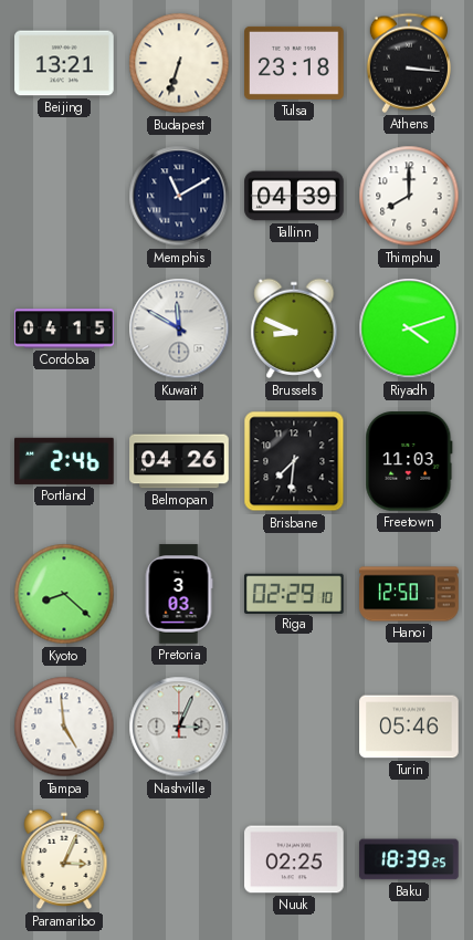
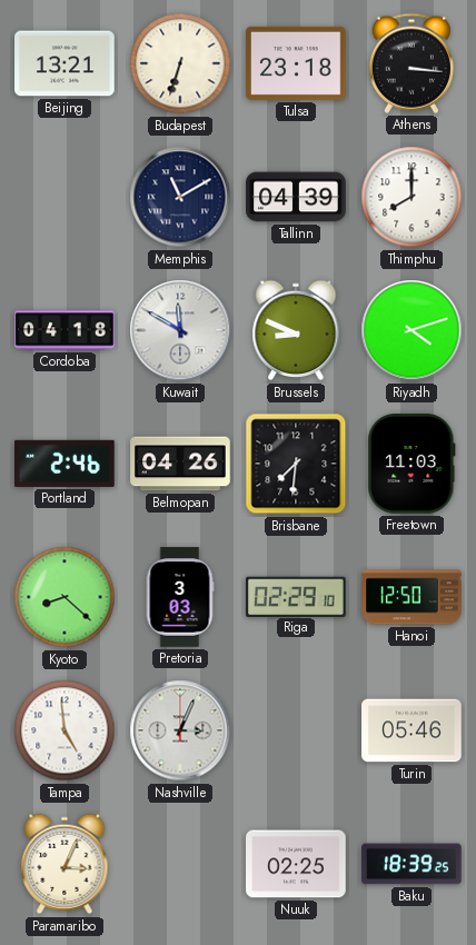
Cordoba: 04:15 -> 04:18
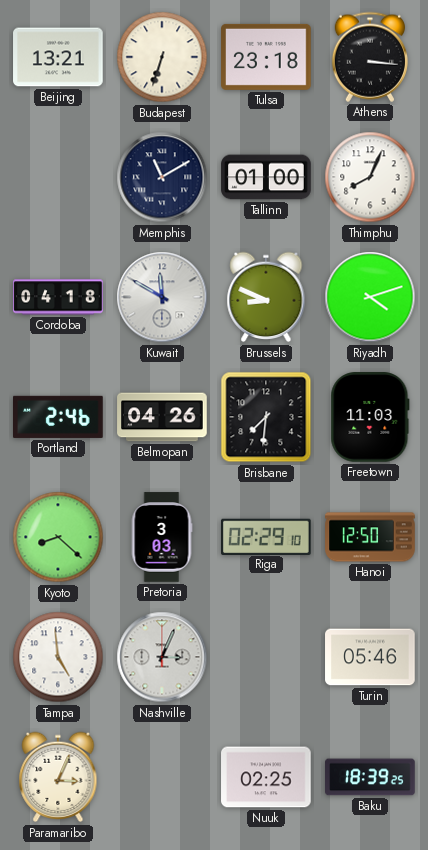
Tallinn: 04:39 -> 01:00
Thimphu: 8:00 -> 8:04
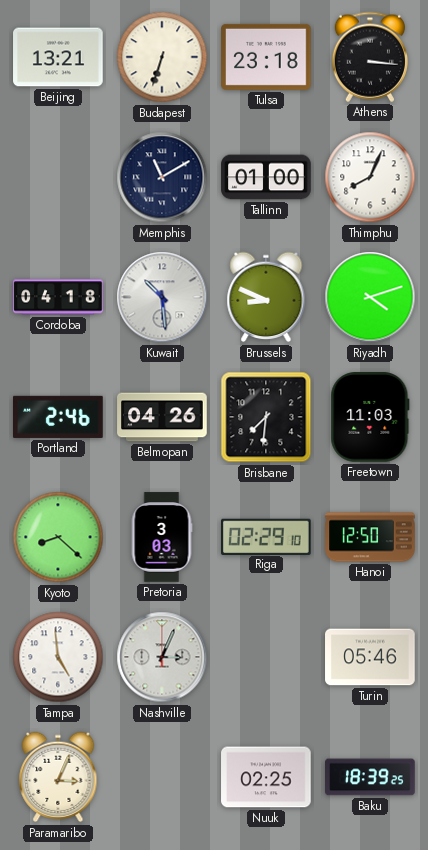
Kuwait: 11:50 -> 10:29
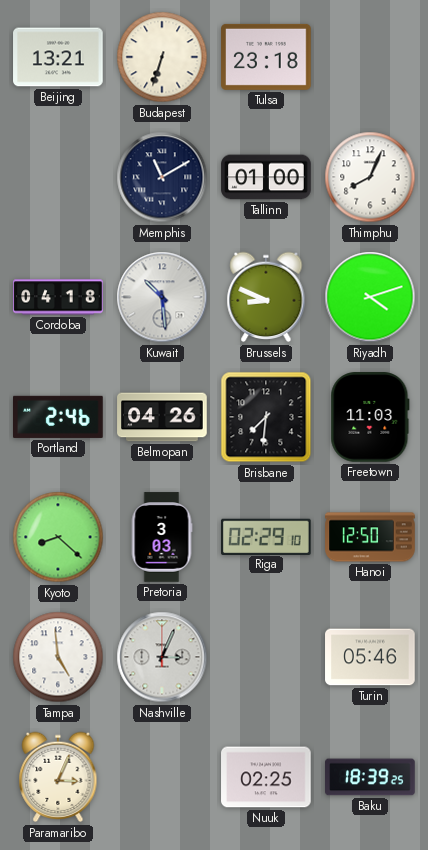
Athens: 3:16 -> none
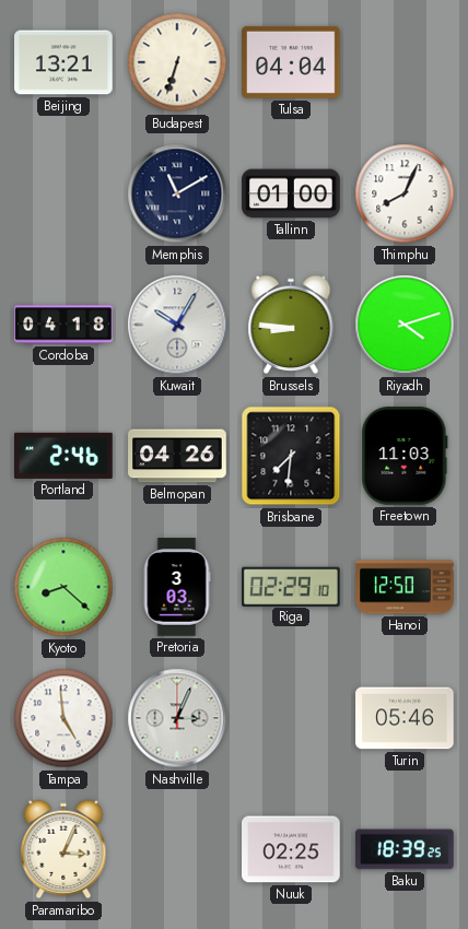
Tulsa: 23:18 -> 04:04
Kuwait: 10:29 -> 10:05
Brussels: 8:49 -> 8:46
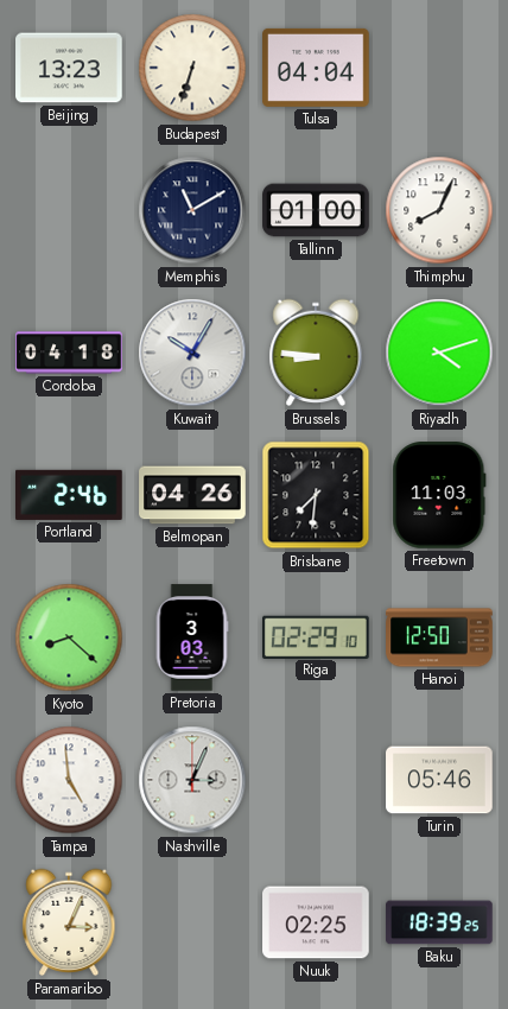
Beijing: 13:21 -> 13:23
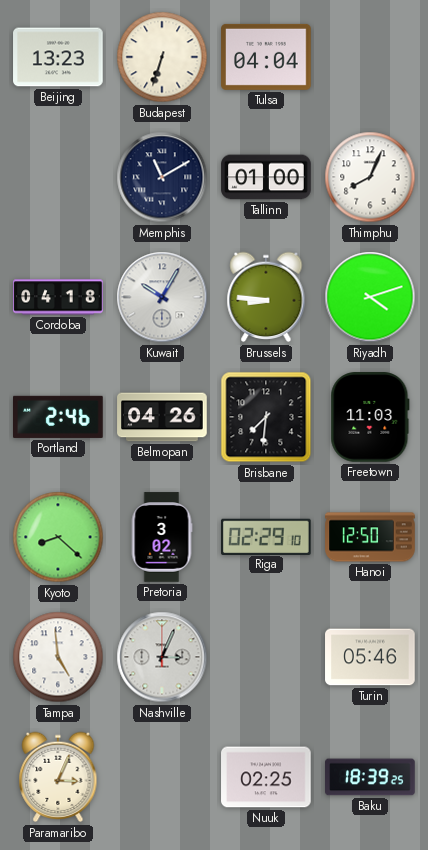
Pretoria: 3:03 -> 3:02
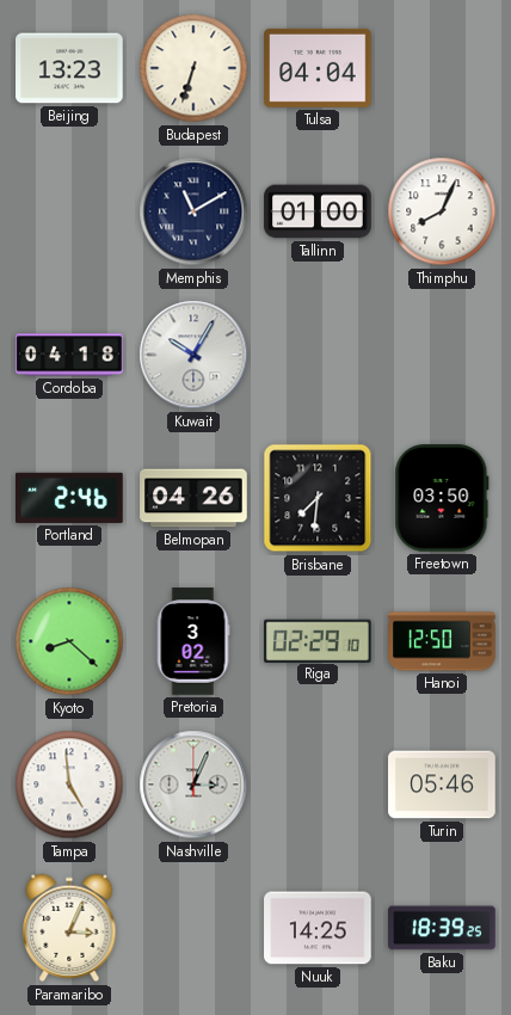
Brussels: 8:46 -> none
Riyadh: 4:12 -> none
Freetown: 11:03 -> 03:50
Nuuk: 02:25 -> 14:25
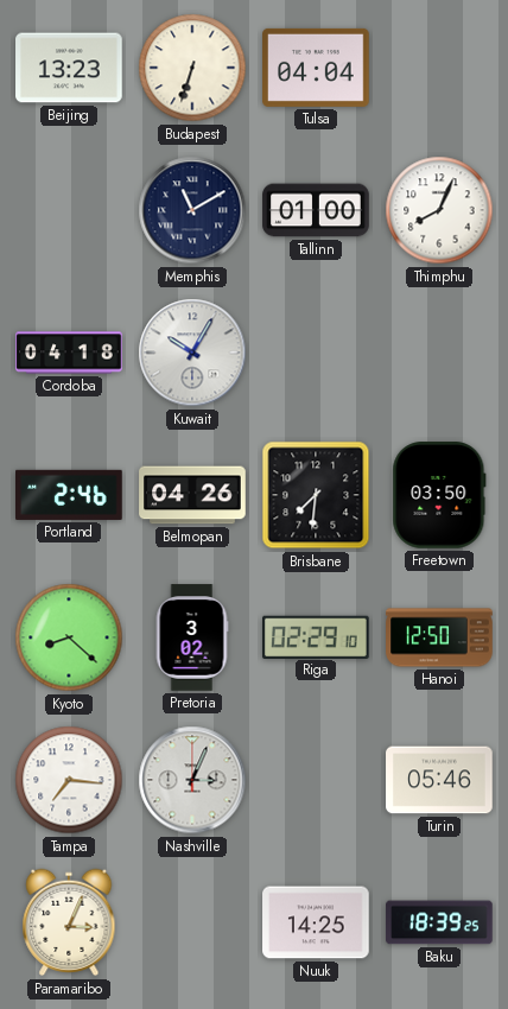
Tampa: 4:59 -> 7:16
